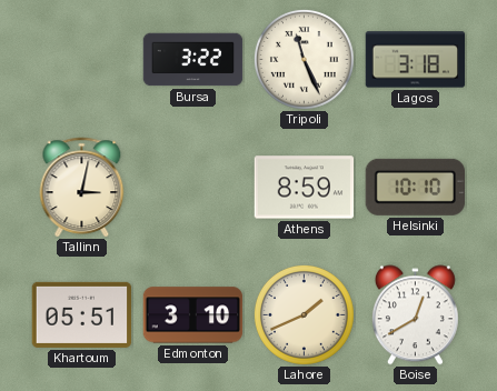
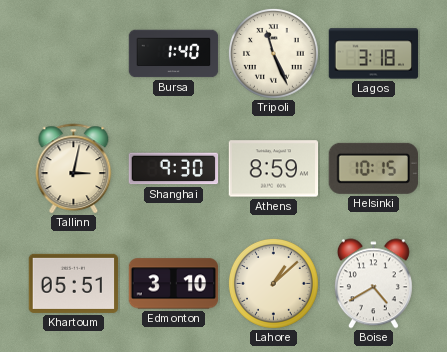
Bursa: 3:22 -> 1:40
Shanghai: none -> 9:30
Helsinki: 10:10 -> 10:15
Lahore: 1:41 -> 1:08
Boise: 12:40 -> 4:40
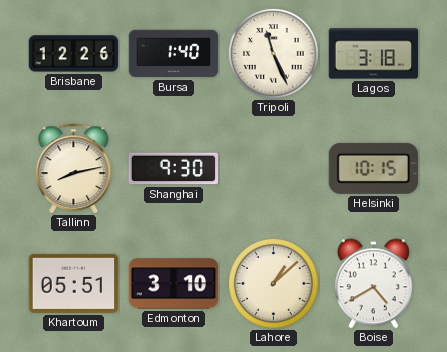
Brisbane: none -> 12:26
Tallinn: 3:02 -> 8:13
Athens: 8:59 -> none
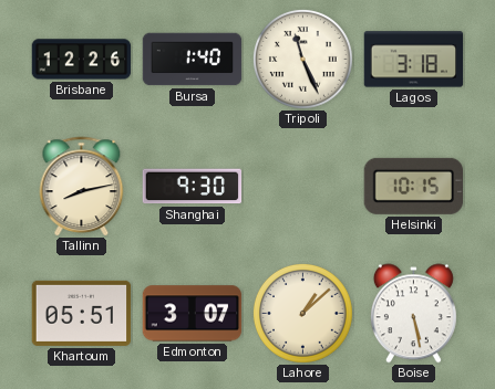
Edmonton: 3:10 -> 3:07
Boise: 4:40 -> 5:28
